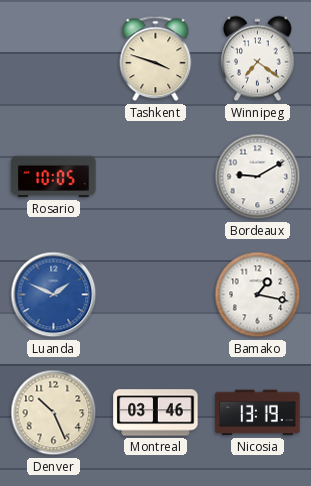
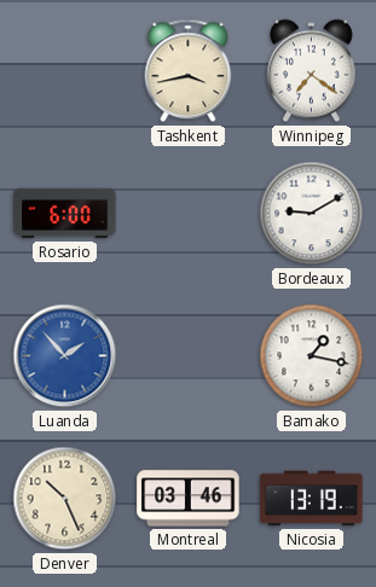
Tashkent: 3:48 -> 3:43
Rosario: 10:05 -> 6:00
Luanda: 1:49 -> 1:53
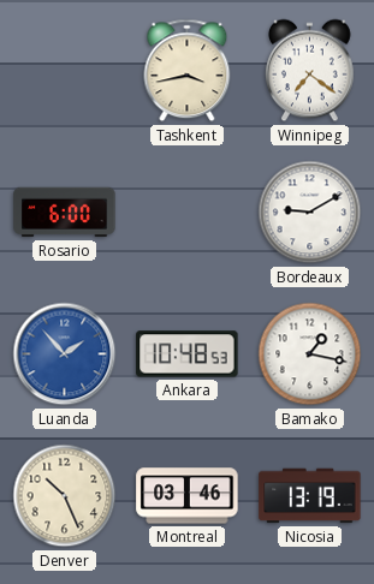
Ankara: none -> 10:48
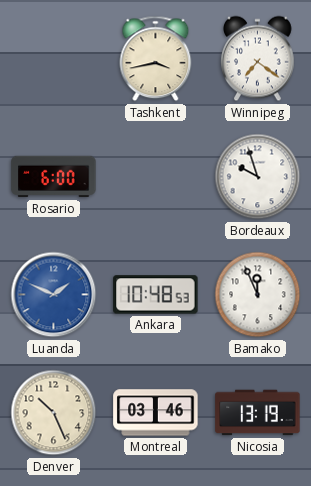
Bordeaux: 9:10 -> 9:57
Luanda: 1:53 -> 1:49
Bamako: 1:17 -> 11:56
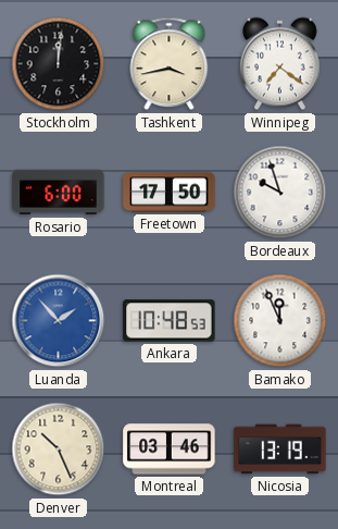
Stockholm: none -> 12:01
Freetown: none -> 17:50
Luanda: 1:49 -> 1:53
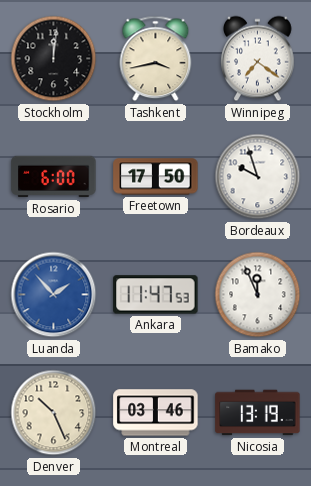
Ankara: 10:48 -> 11:47
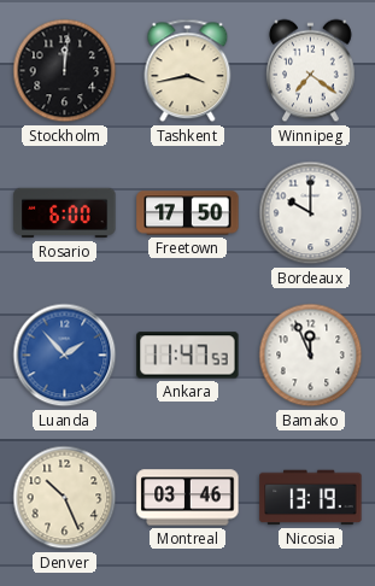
Bordeaux: 9:57 -> 10:00
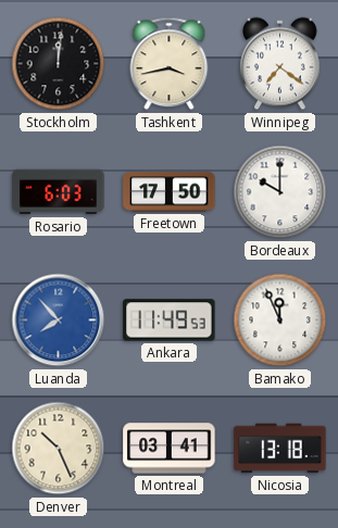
Rosario: 6:00 -> 6:03
Luanda: 1:53 -> 7:53
Ankara: 11:47 -> 11:49
Montreal: 03:46 -> 03:41
Nicosia: 13:19 -> 13:18
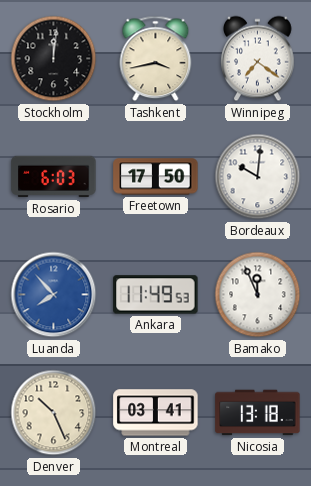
Bordeaux: 10:00 -> 10:01
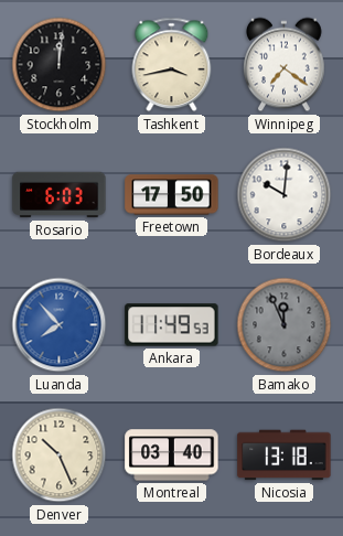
Bamako dial: white -> grey
Montreal: 03:41 -> 03:40
